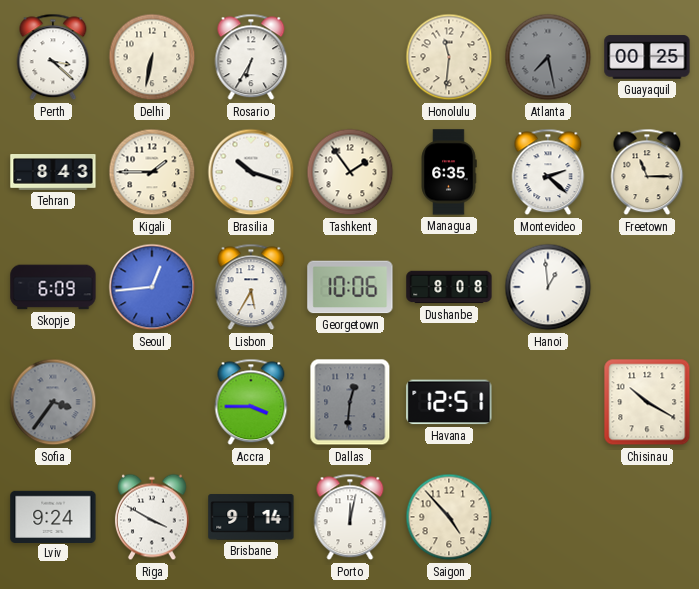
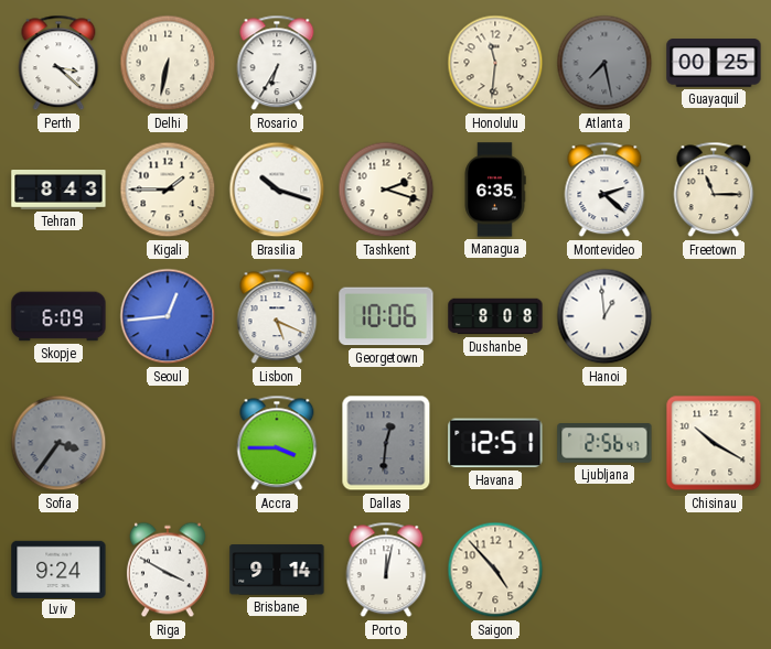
Tashkent: 1:54 -> 2:18
Lisbon: 5:35 -> 5:19
Ljubljana: none -> 2:56
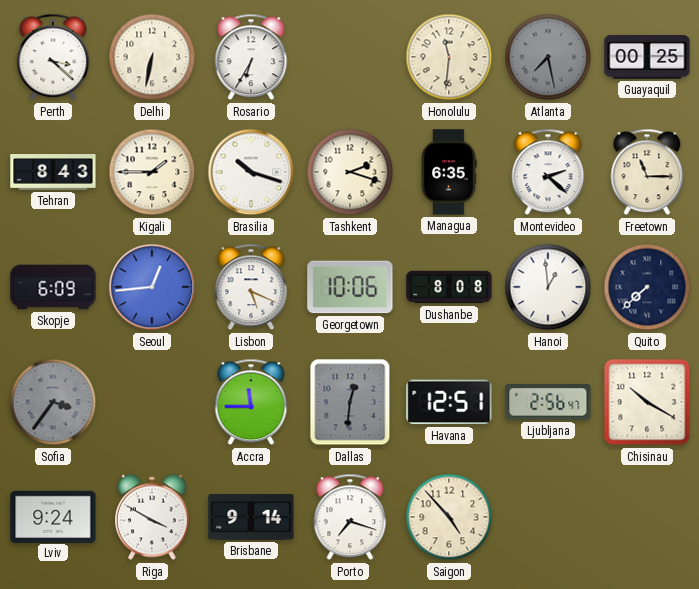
Quito: none -> 7:38
Accra: 3:45 -> 11:45
Porto: 12:02 -> 7:18
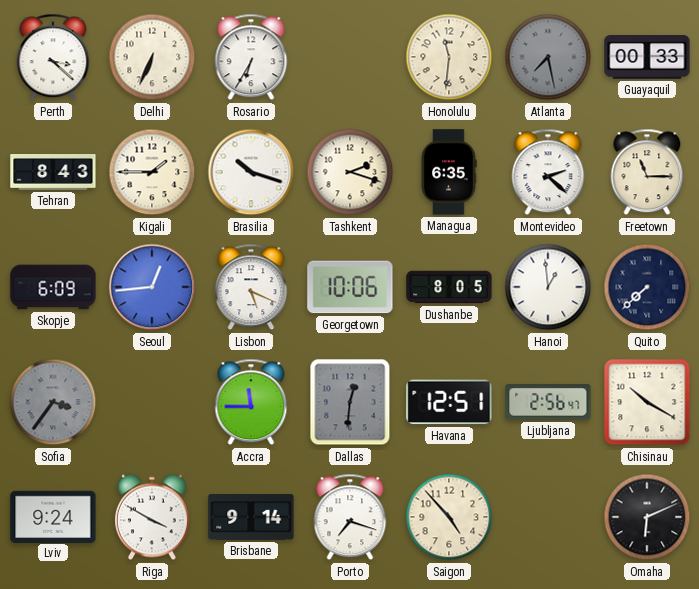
Delhi: 6:32 -> 6:34
Guayaquil: 00:25 -> 00:33
Dushanbe: 8:08 -> 8:05
Omaha: none -> 6:11
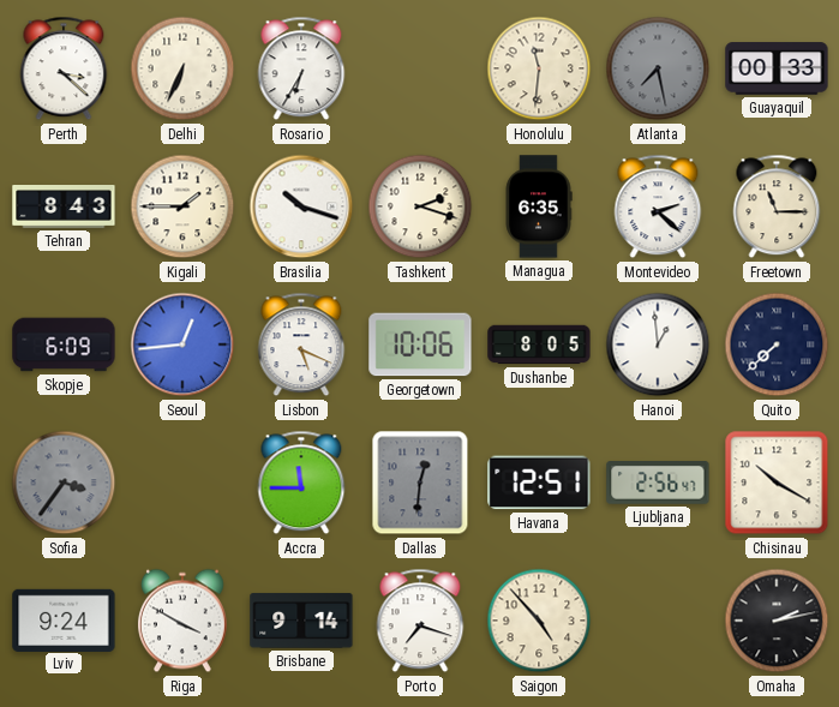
Omaha: 6:11 -> 2:13
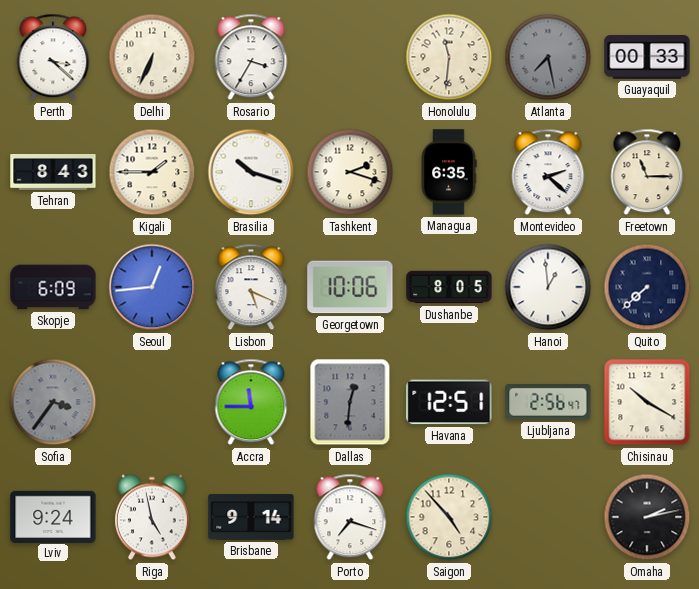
Rosario: 6:35 -> 3:35
Riga: 3:50 -> 4:58
